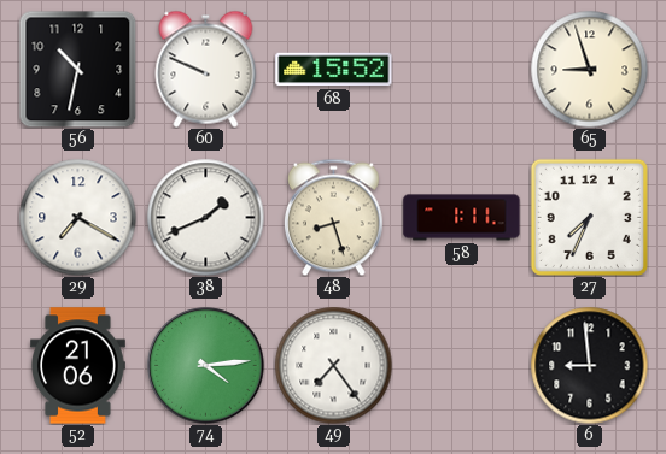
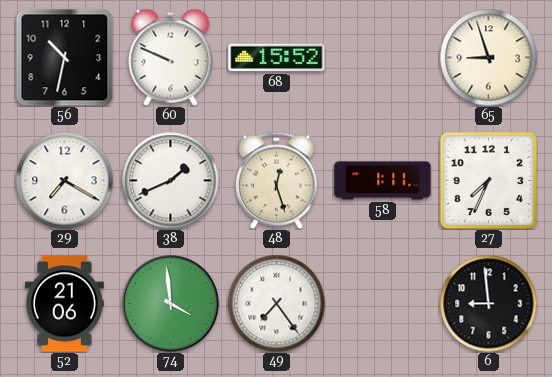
48: 8:27 -> 12:27
74: 4:14 -> 3:59
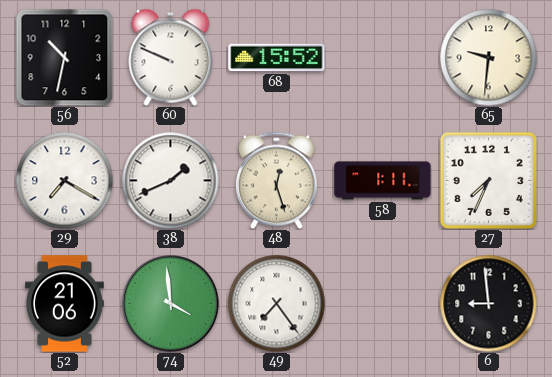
65: 8:57 -> 9:31
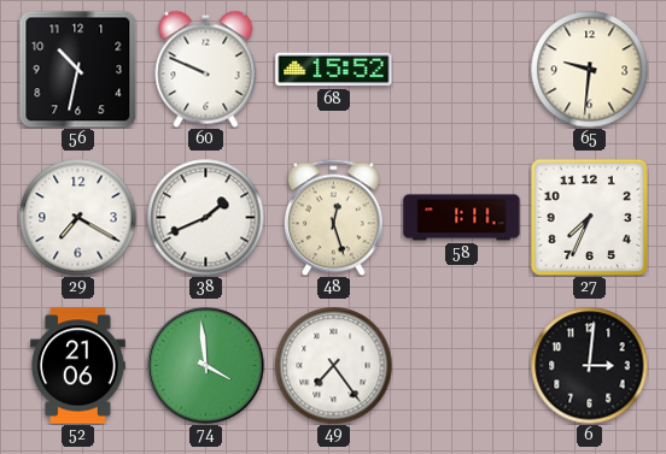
6: 8:59 -> 3:01
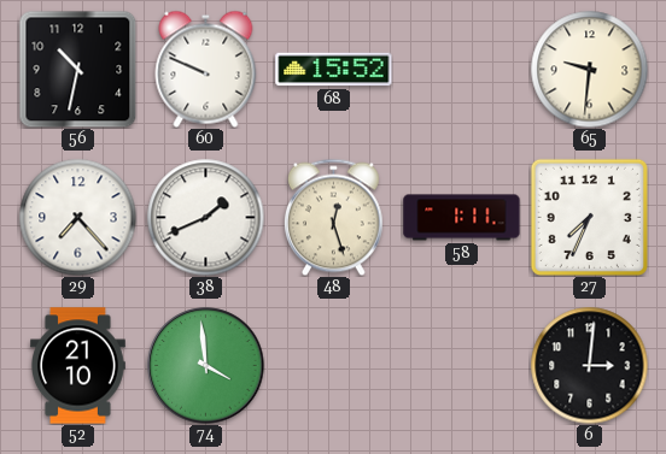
29: 7:20 -> 7:23
52: 21:06 -> 21:10
49: 7:24 -> none
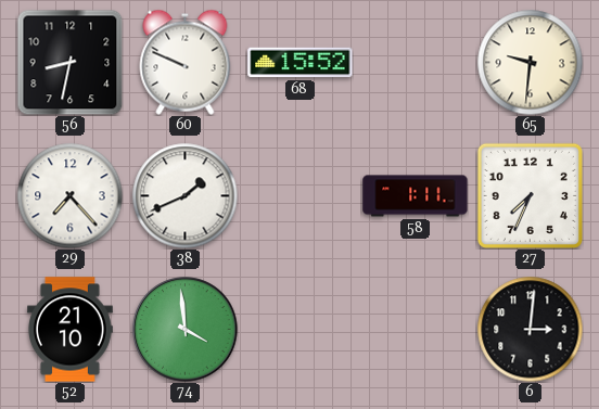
56: 10:32 -> 8:32
48: 12:27 -> none
